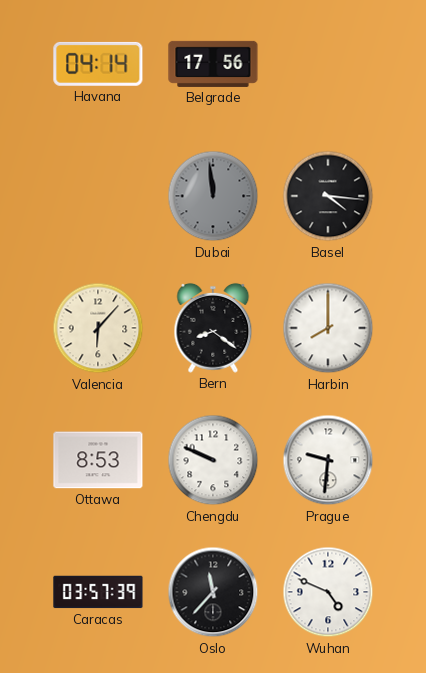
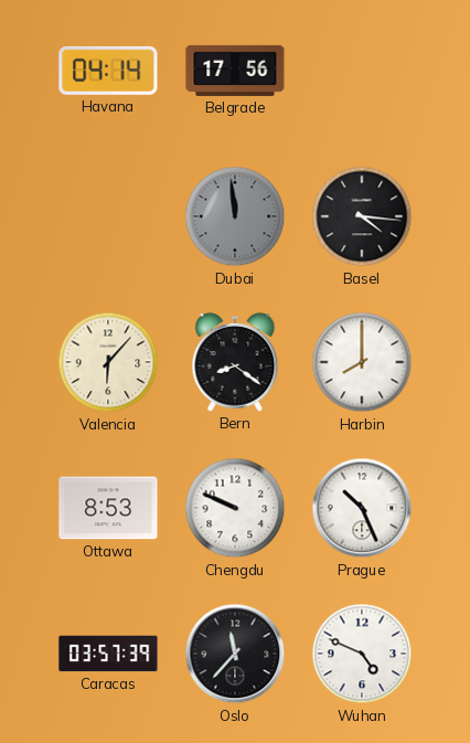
Prague: 9:31 -> 10:26
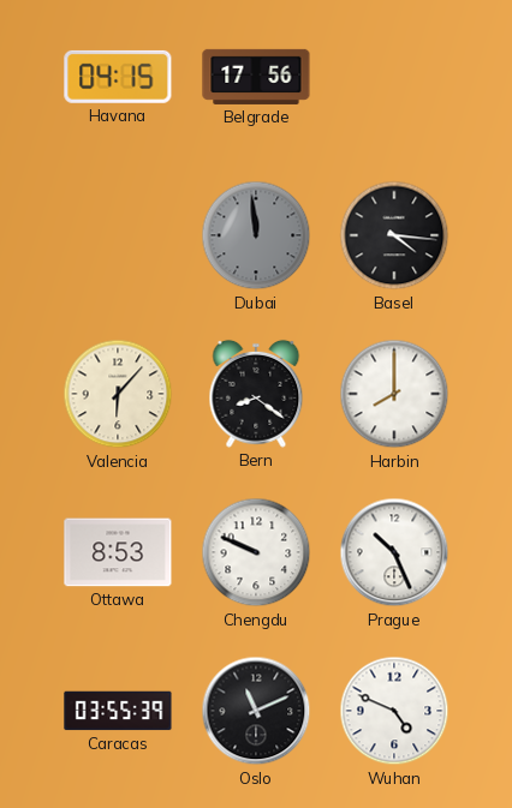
Havana: 04:14 -> 04:15
Caracas: 03:57 -> 03:55
Oslo: 11:37 -> 11:11
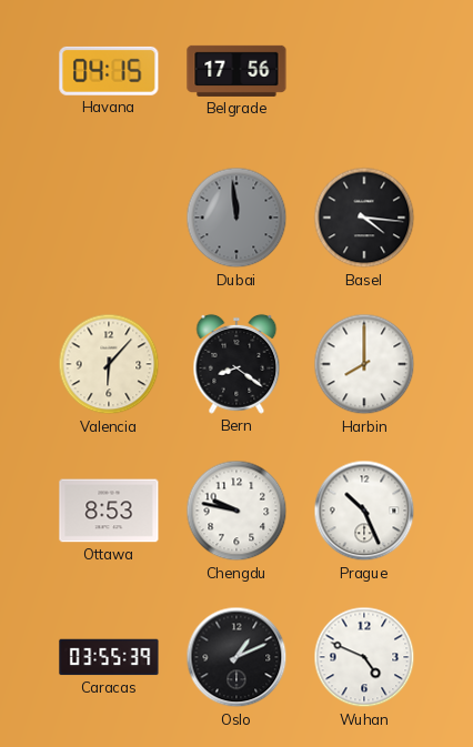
Chengdu: 9:49 -> 9:47
Oslo: 11:11 -> 1:11
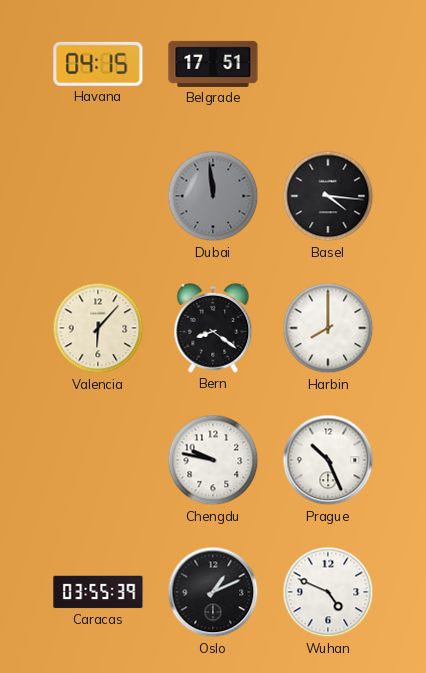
Belgrade: 17:56 -> 17:51
Ottawa: 8:53 -> none
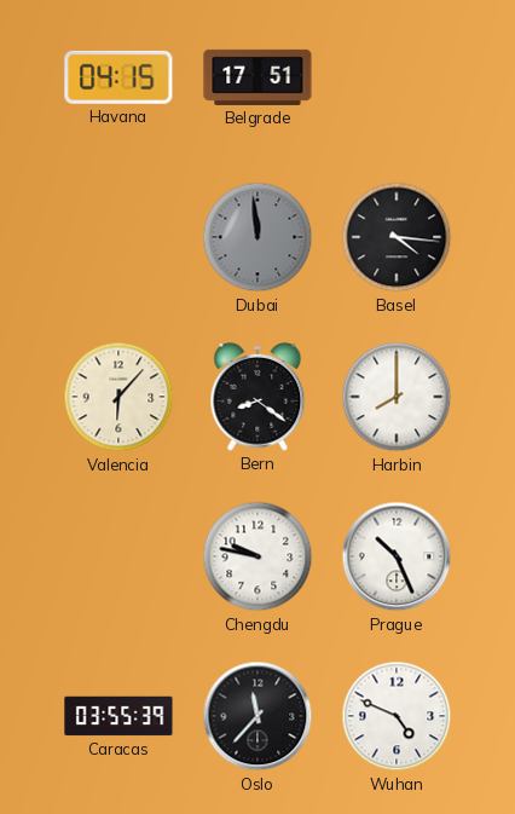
Oslo: 1:11 -> 11:37
